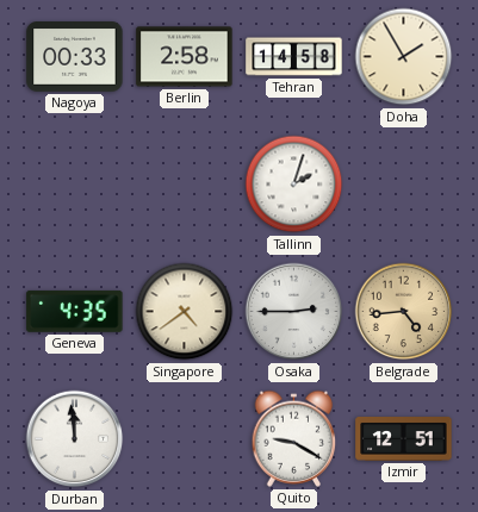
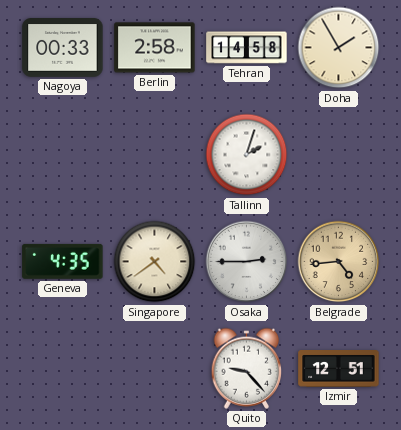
Durban: 11:59 -> none
Quito: 9:20 -> 9:23
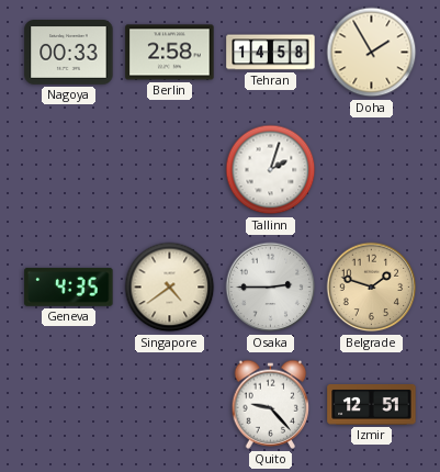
Belgrade: 4:44 -> 1:48
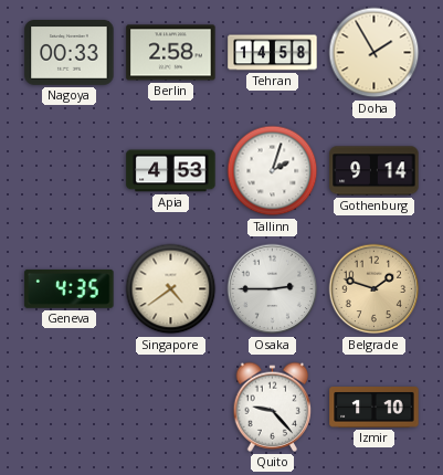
Apia: none -> 4:53
Gothenburg: none -> 9:14
Izmir: 12:51 -> 1:10
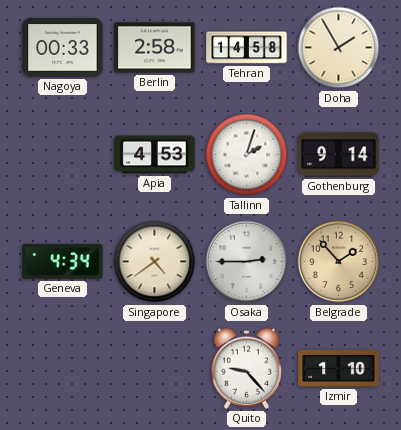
Geneva: 4:35 -> 4:34
Belgrade: 1:48 -> 1:53
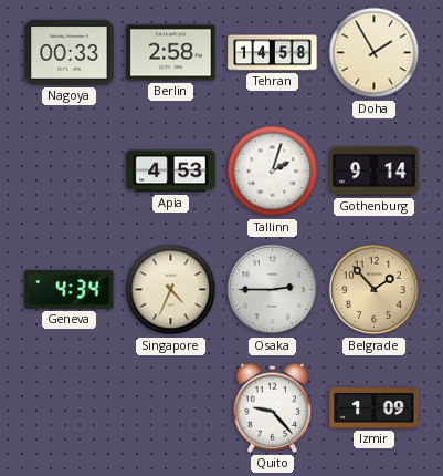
Singapore: 4:39 -> 4:34
Izmir: 1:10 -> 1:09
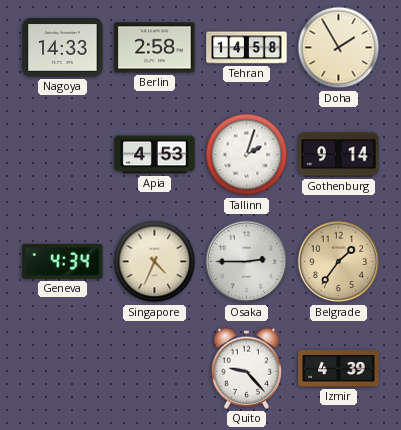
Nagoya: 00:33 -> 14:33
Belgrade: 1:53 -> 1:36
Izmir: 1:09 -> 4:39
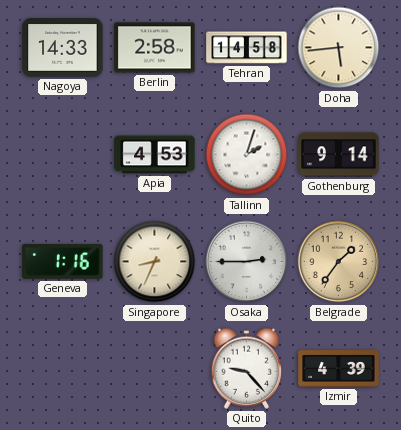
Doha: 1:55 -> 5:44
Geneva: 4:34 -> 1:16
Singapore: 4:34 -> 8:34
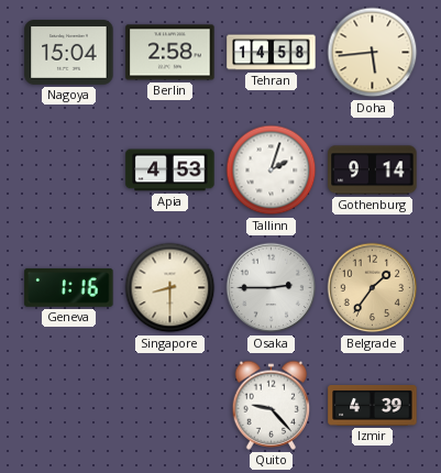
Nagoya: 14:33 -> 15:04
Singapore: 8:34 -> 8:30
